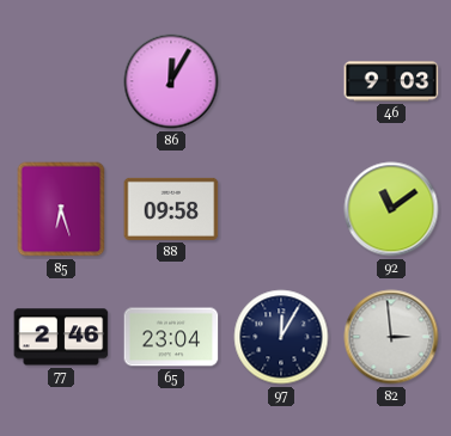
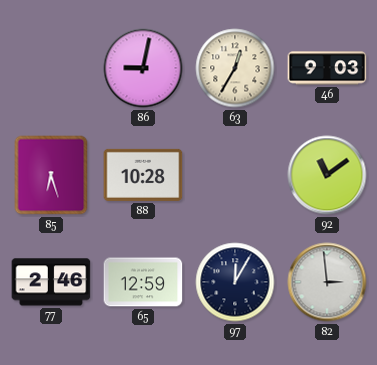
86: 12:05 -> 9:02
63: none -> 12:35
88: 09:58 -> 10:28
65: 23:04 -> 12:59
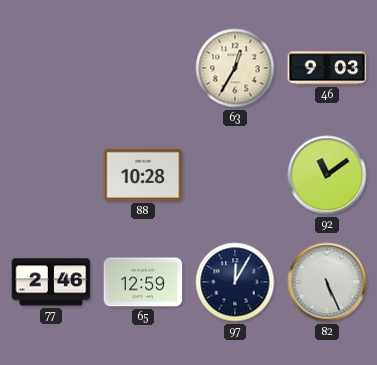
86: 9:02 -> none
85: 6:27 -> none
82: 2:59 -> 5:26
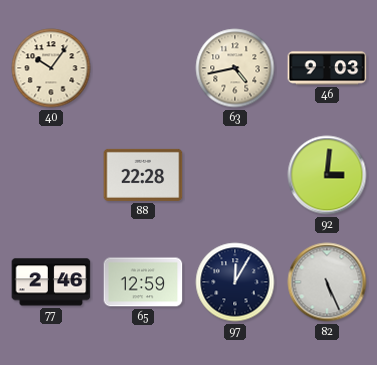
40: none -> 10:06
63: 12:35 -> 4:43
88: 10:28 -> 22:28
92: 11:09 -> 3:01
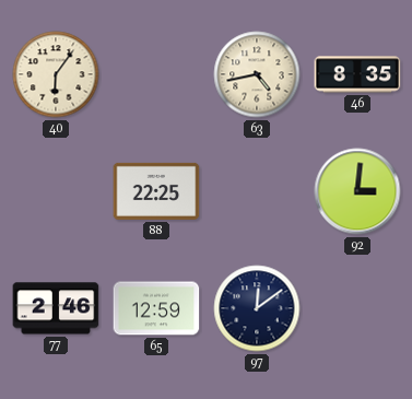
40: 10:06 -> 6:06
46: 9:03 -> 8:35
88: 22:28 -> 22:25
97: 12:05 -> 12:09
82: 5:26 -> none
